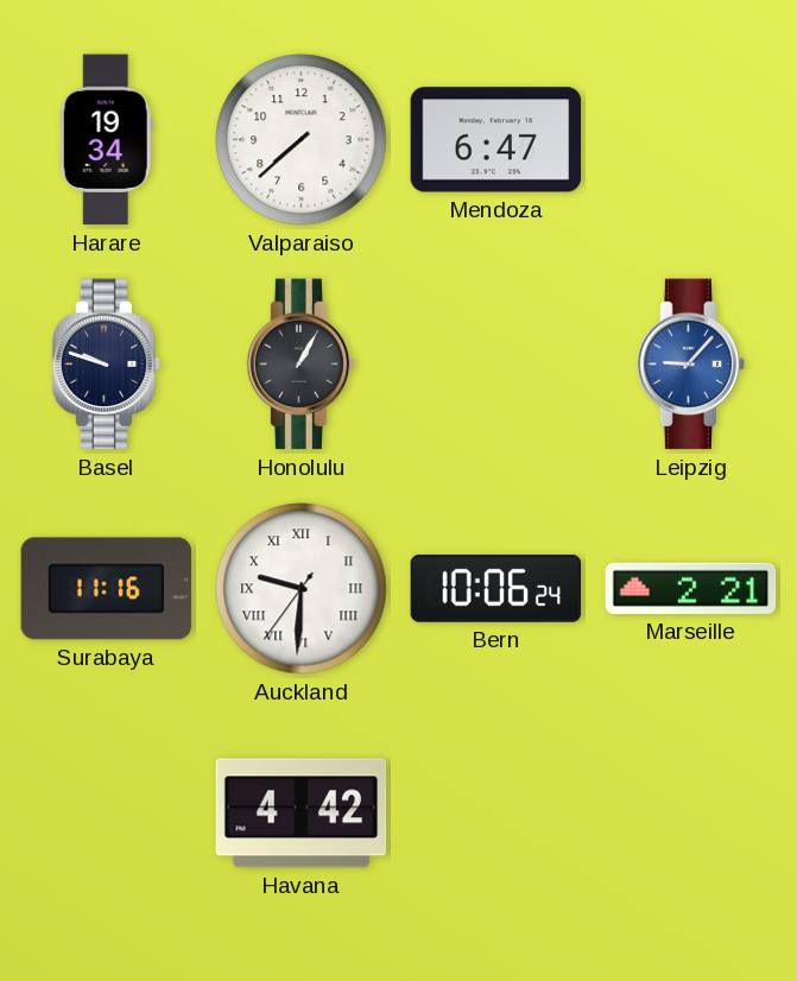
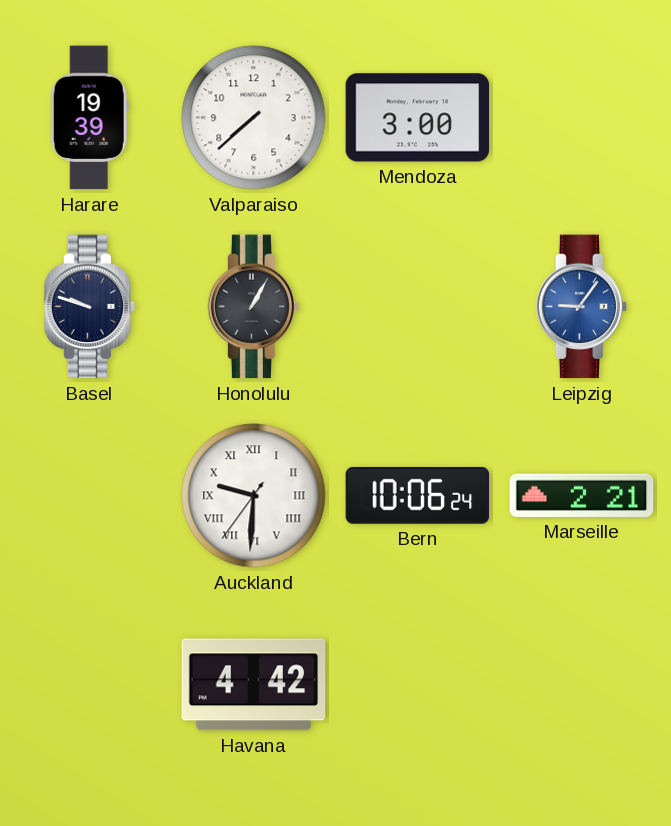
Harare: 19:34 -> 19:39
Mendoza: 6:47 -> 3:00
Leipzig: 9:07 -> 9:06
Surabaya: 11:16 -> none
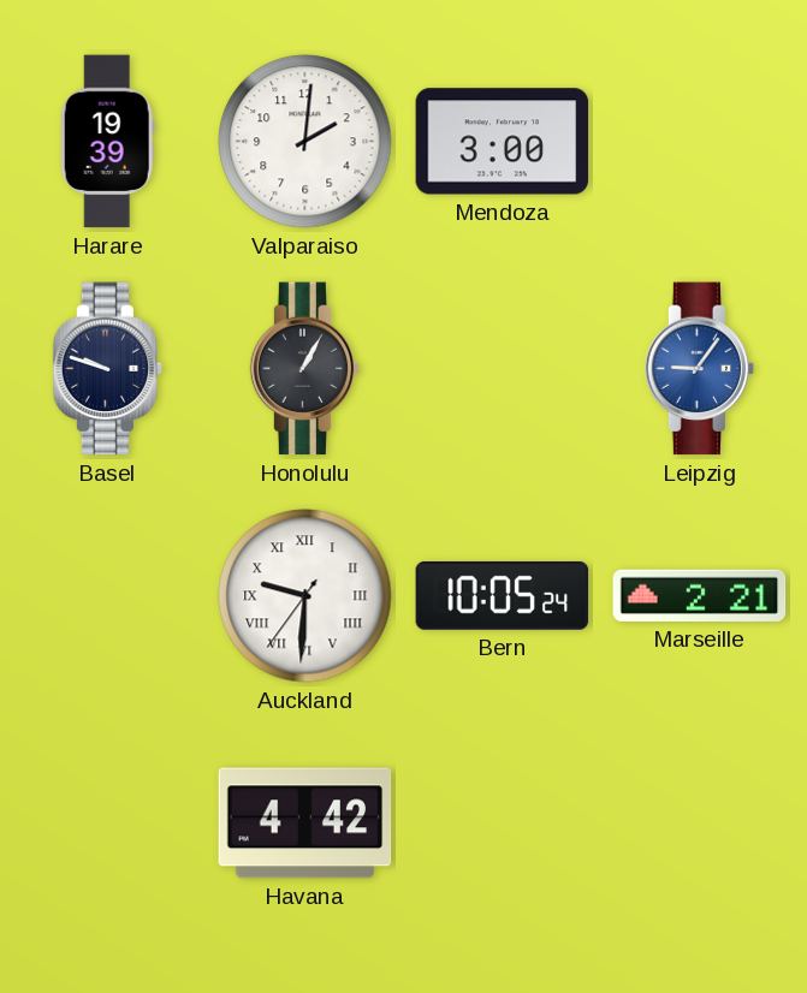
Valparaiso: 7:38 -> 2:01
Bern: 10:06 -> 10:05
